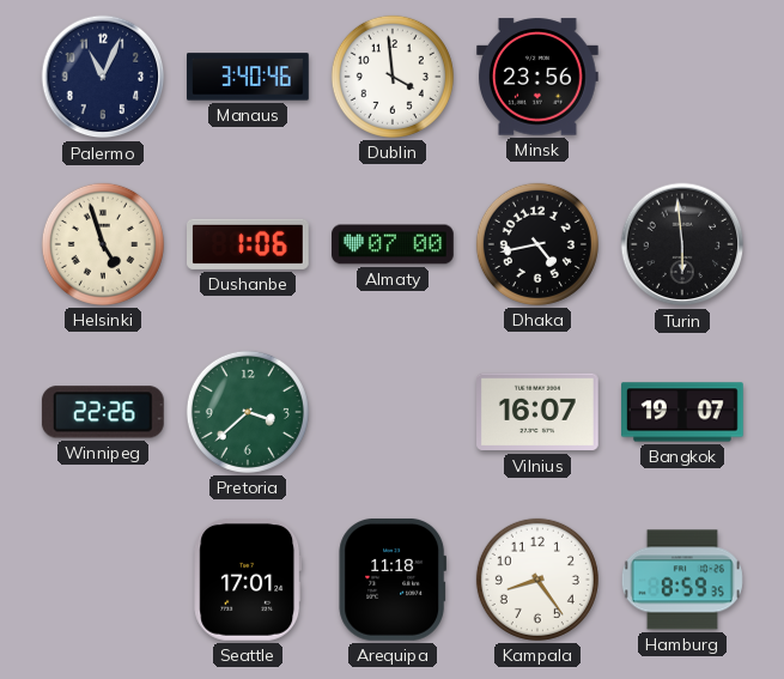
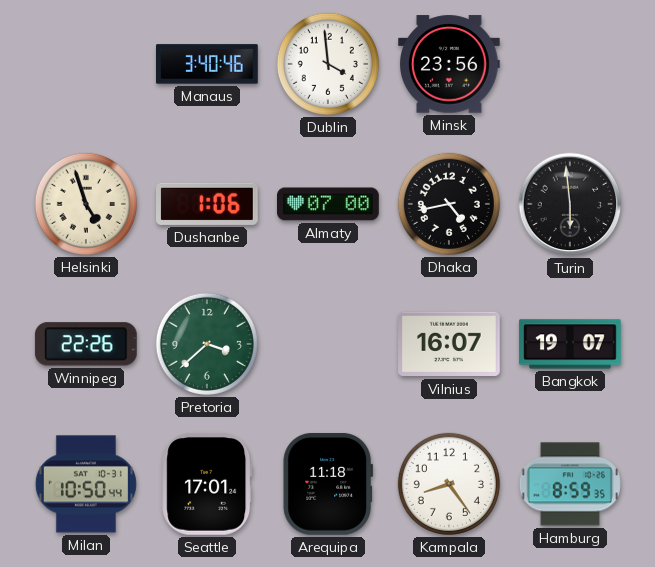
Palermo: 11:04 -> none
Milan: none -> 10:50
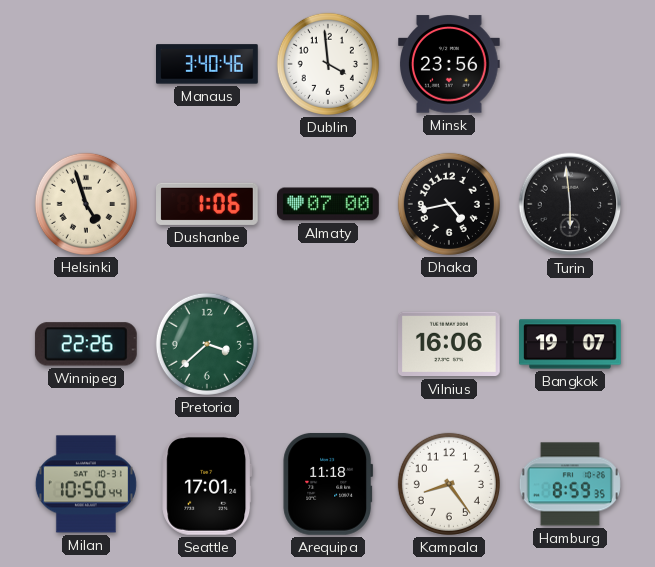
Vilnius: 16:07 -> 16:06
